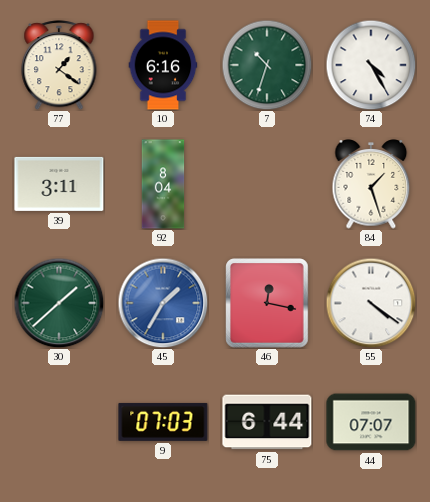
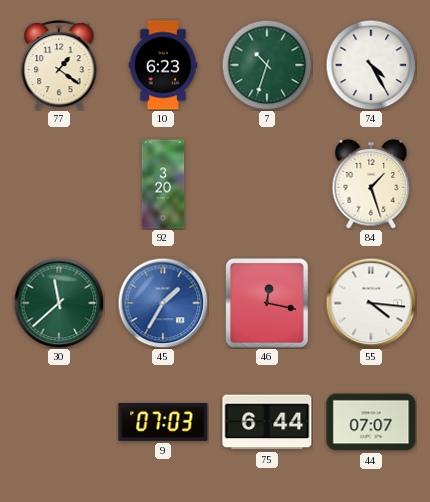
10: 6:16 -> 6:23
39: 3:11 -> none
92: 8:04 -> 3:20
30: 1:38 -> 11:38
55: 4:21 -> 4:16
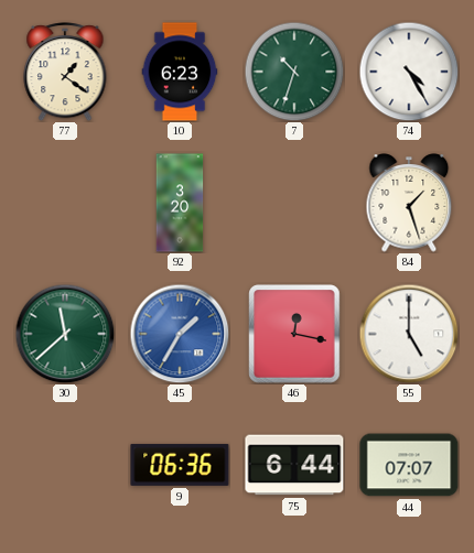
55: 4:16 -> 5:00
9: 07:03 -> 06:36
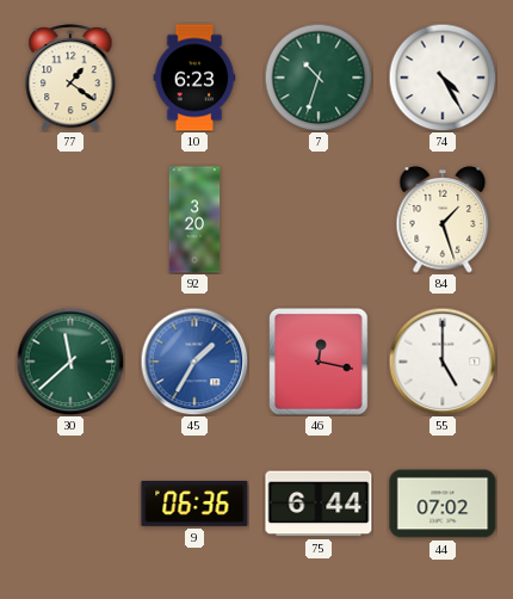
44: 07:07 -> 07:02
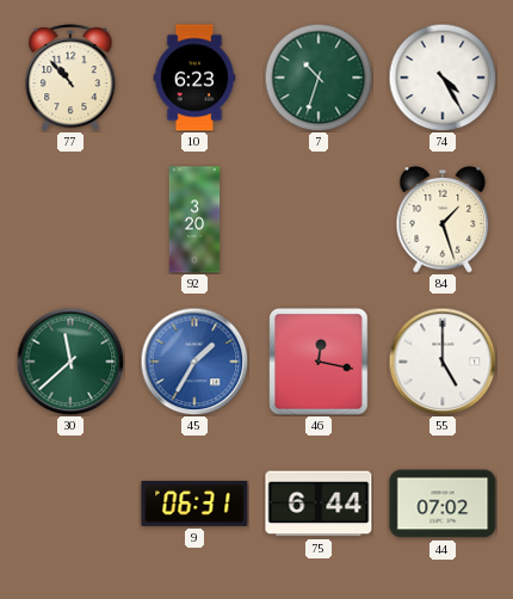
77: 1:21 -> 10:53
9: 06:36 -> 06:31
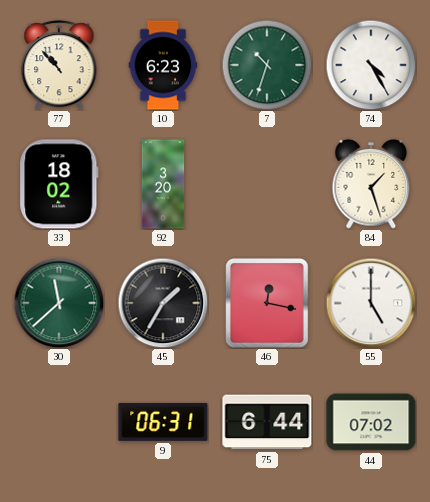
33: none -> 18:02
45 dial: blue -> black
